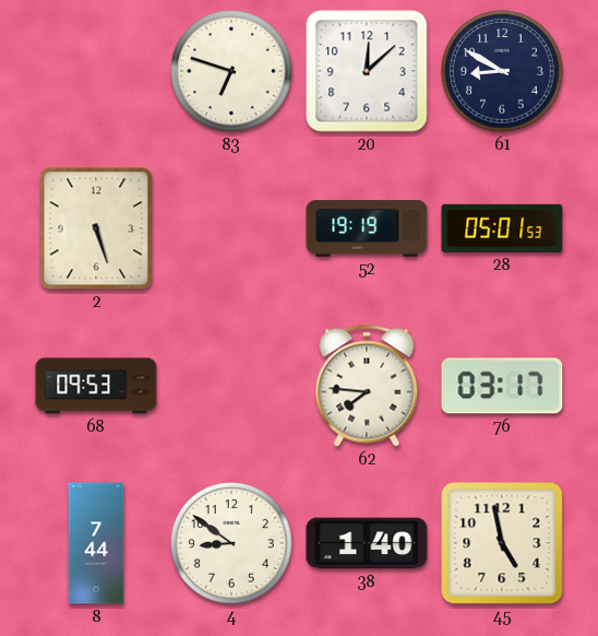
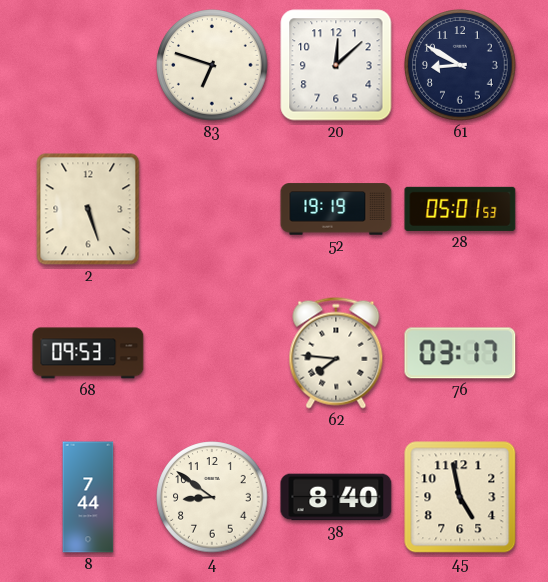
38: 1:40 -> 8:40
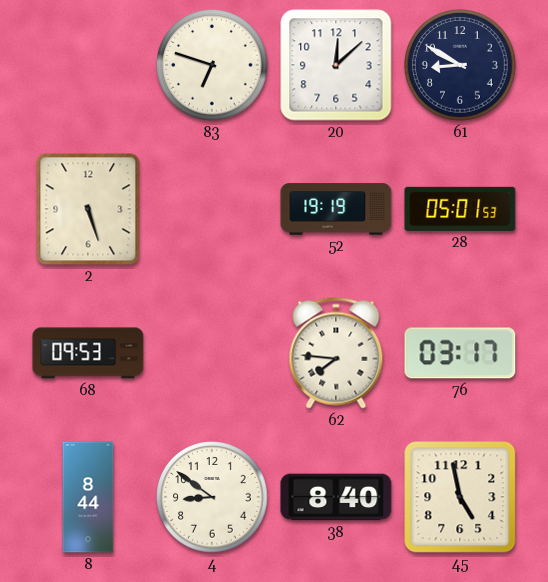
8: 7:44 -> 8:44
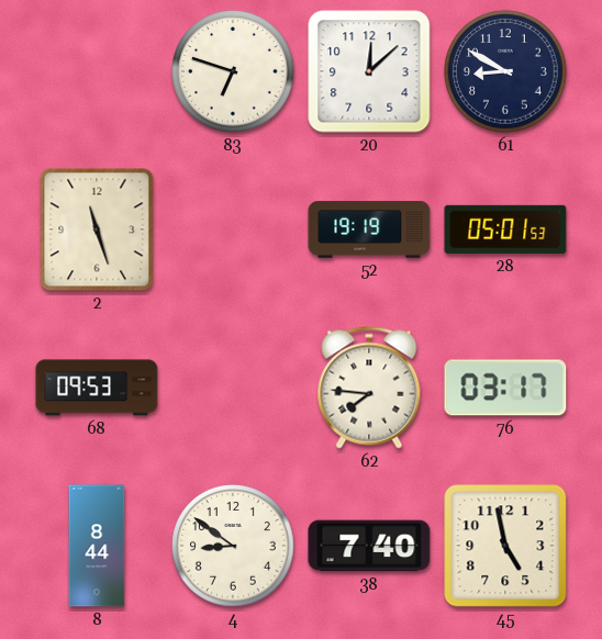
2: 5:27 -> 11:27
38: 8:40 -> 7:40
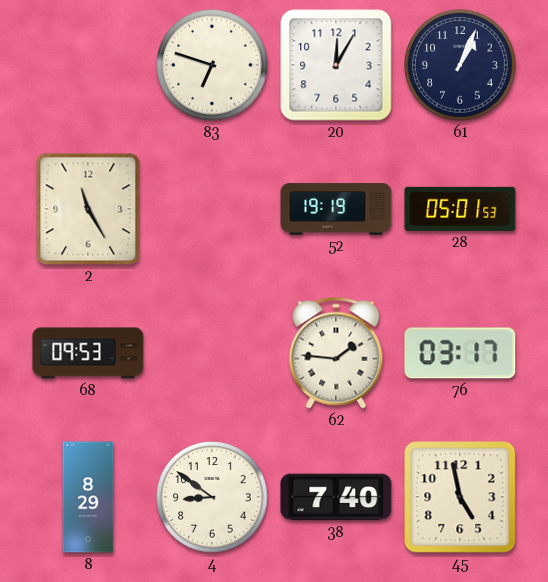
20: 12:08 -> 12:05
61: 8:50 -> 1:04
2: 11:27 -> 11:25
62: 7:46 -> 1:46
8: 8:44 -> 8:29
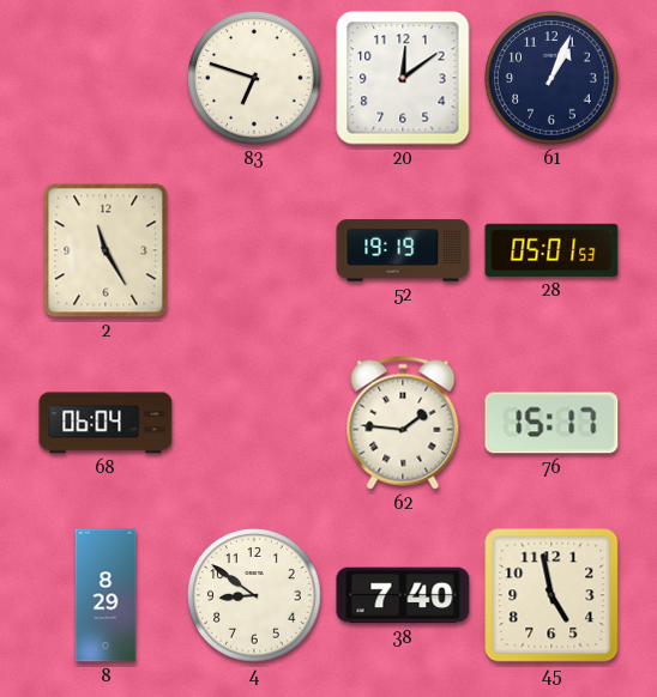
20: 12:05 -> 12:09
68: 09:53 -> 06:04
76: 03:17 -> 15:17
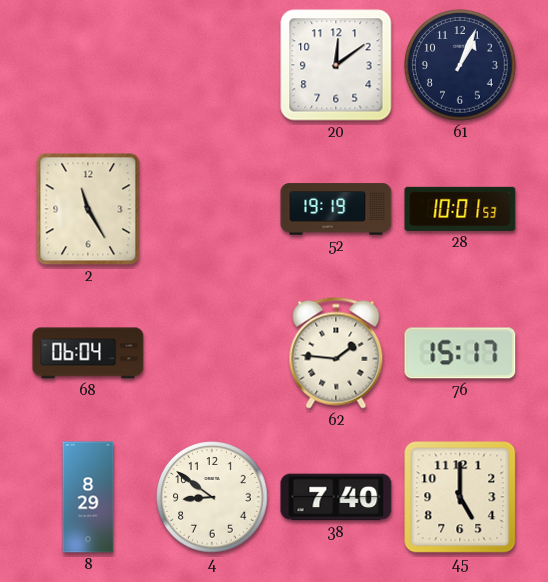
83: 6:48 -> none
28: 05:01 -> 10:01
45: 4:58 -> 5:00
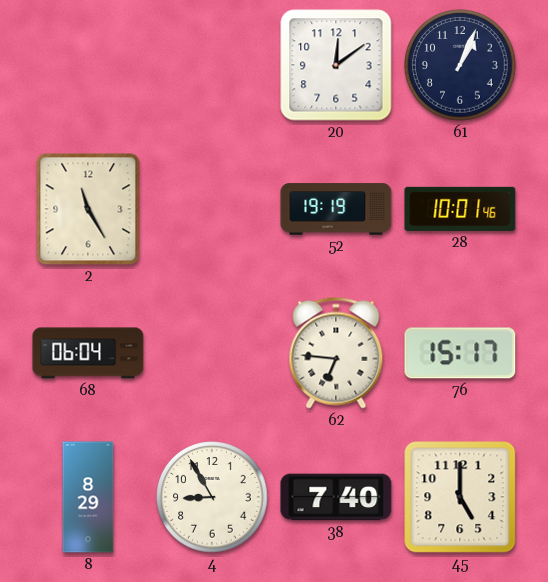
28: 10:01:53 -> 10:01:46
62: 1:46 -> 6:46
4: 8:51 -> 8:55
